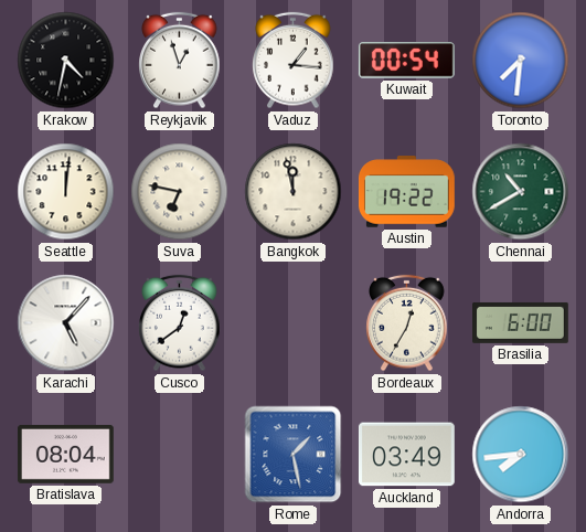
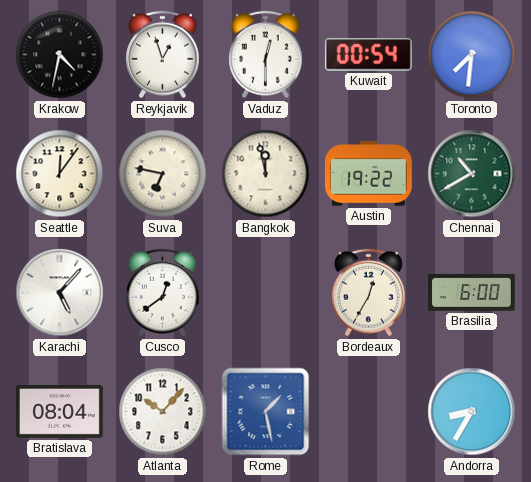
Vaduz: 1:16 -> 12:30
Seattle: 12:01 -> 12:06
Atlanta: none -> 10:07
Auckland: 03:49 -> none
Andorra: 7:44 -> 8:35
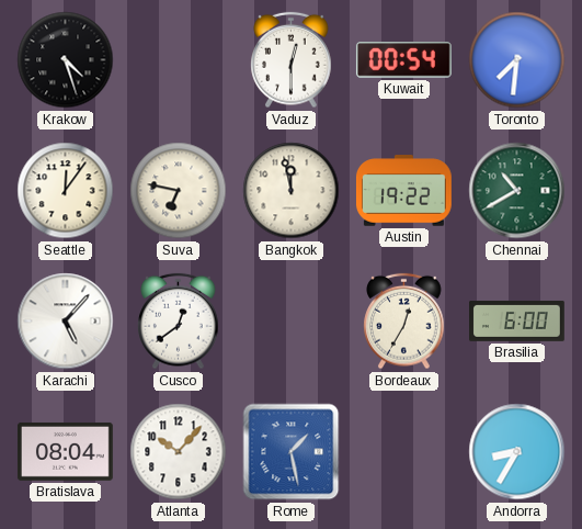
Krakow: 4:32 -> 4:27
Reykjavik: 12:57 -> none
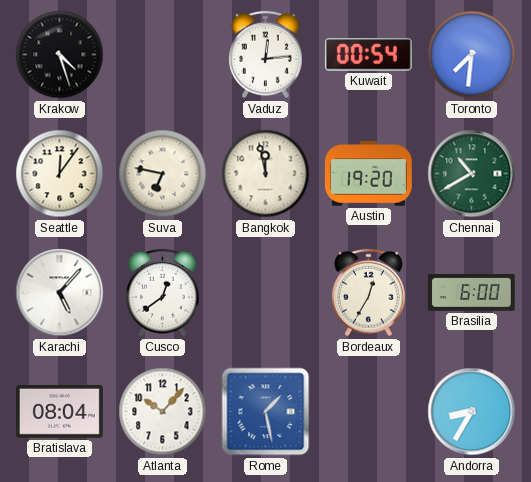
Vaduz: 12:30 -> 12:14
Austin: 19:22 -> 19:20
